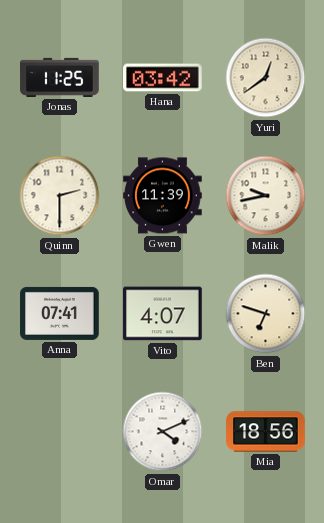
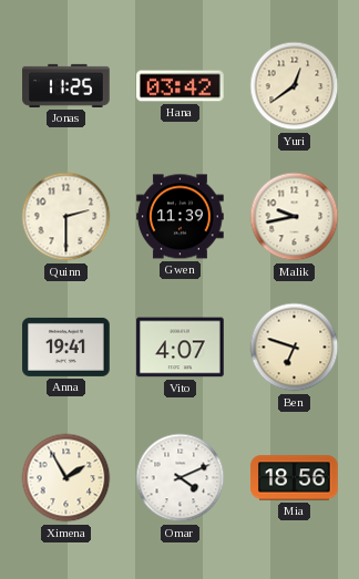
Anna: 07:41 -> 19:41
Ximena: none -> 1:55
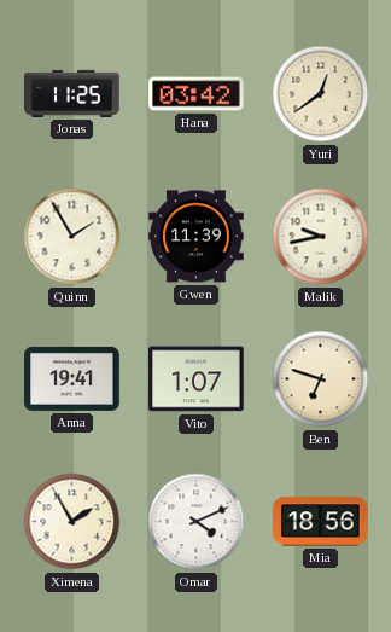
Quinn: 2:30 -> 1:55
Vito: 4:07 -> 1:07
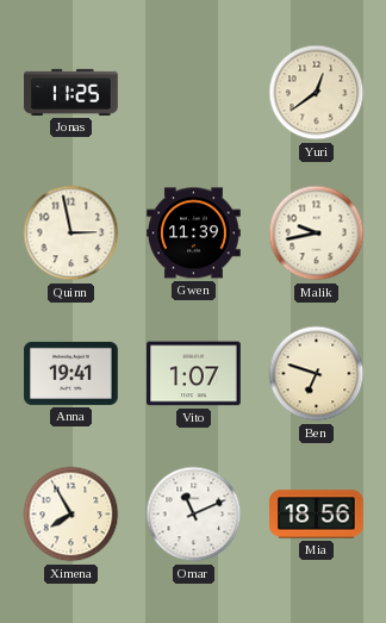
Hana: 03:42 -> none
Quinn: 1:55 -> 2:58
Ximena: 1:55 -> 7:55
Omar: 4:11 -> 11:11
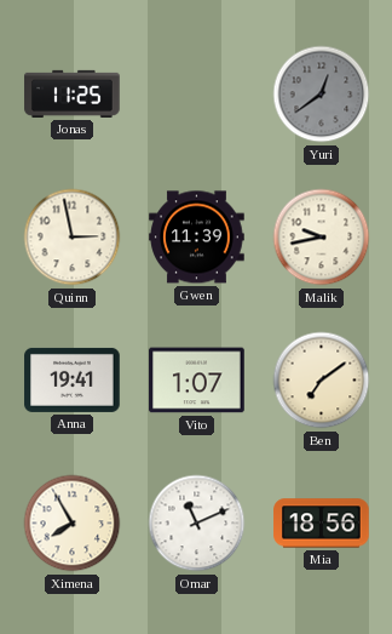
Yuri dial: cream -> grey
Ben: 6:48 -> 7:09
